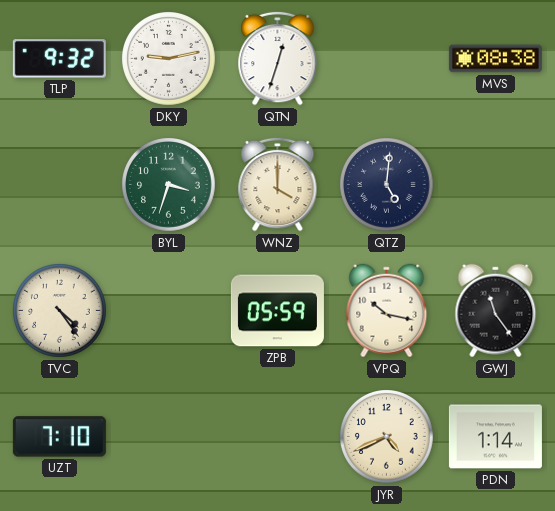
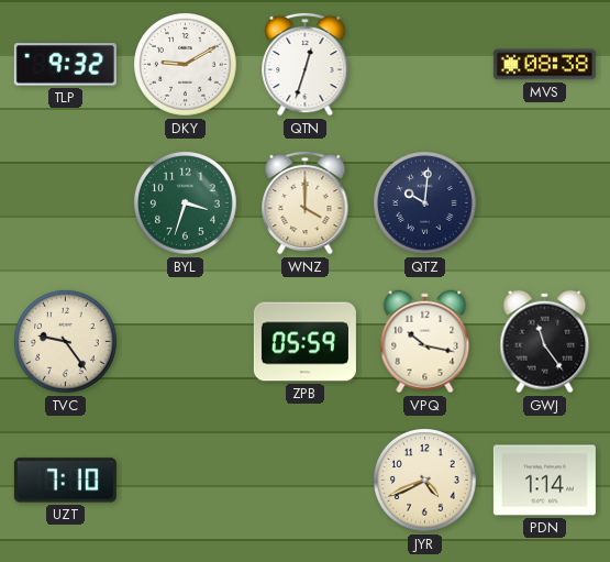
DKY: 9:13 -> 9:10
QTZ: 5:01 -> 10:01
TVC: 4:24 -> 9:24
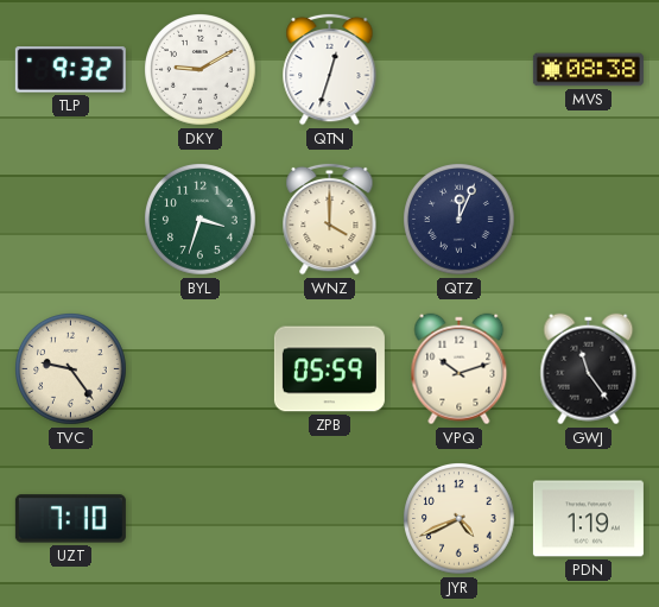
QTZ: 10:01 -> 12:04
VPQ: 10:17 -> 10:12
PDN: 1:14 -> 1:19
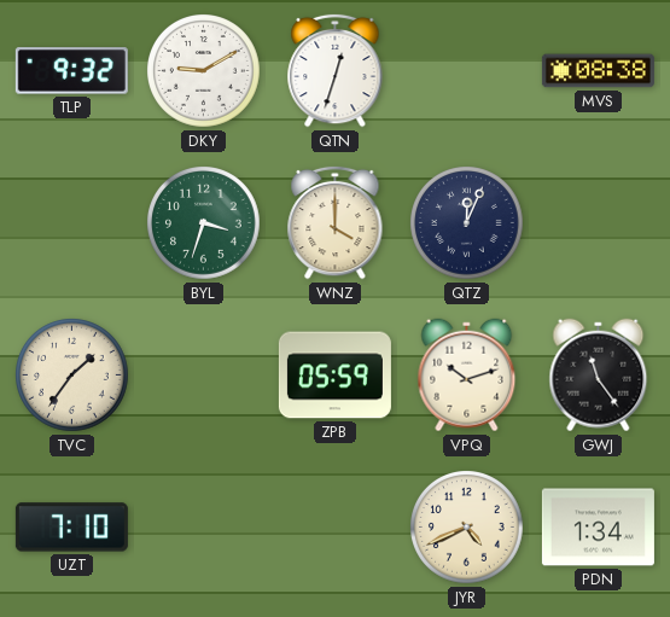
TVC: 9:24 -> 1:36
PDN: 1:19 -> 1:34
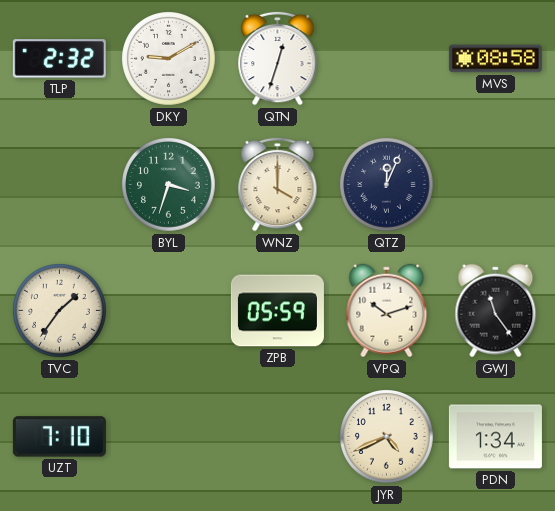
TLP: 9:32 -> 2:32
MVS: 08:38 -> 08:58
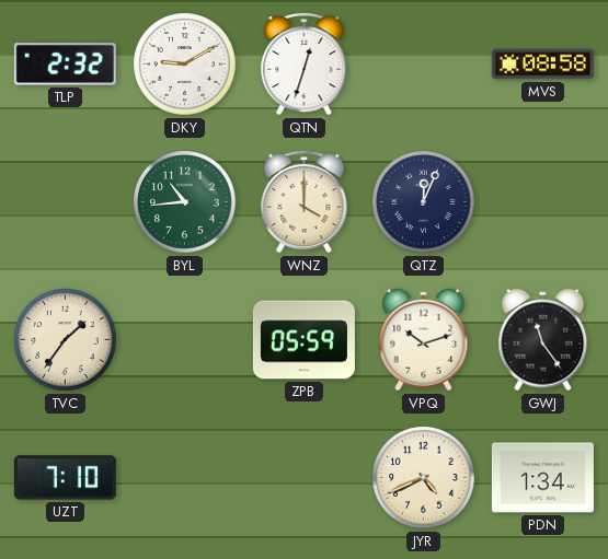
BYL: 3:33 -> 10:44
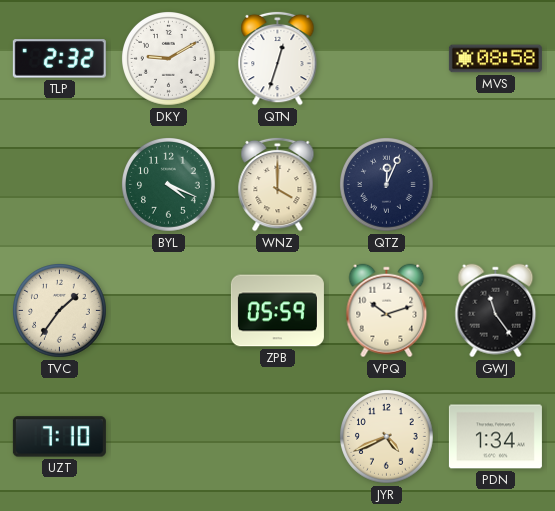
BYL: 10:44 -> 4:19
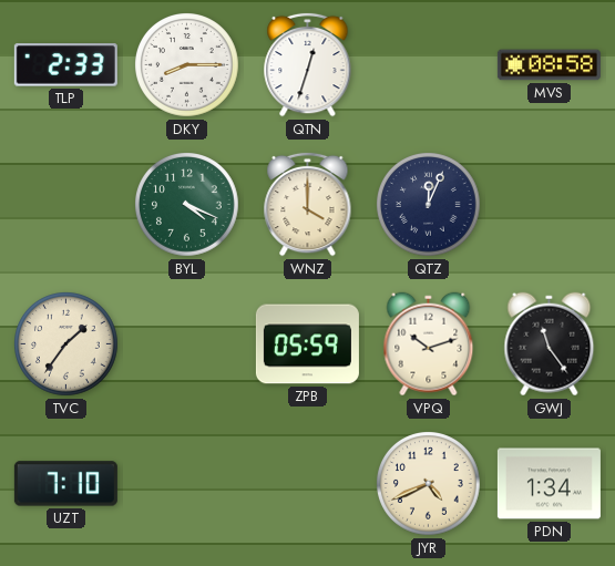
TLP: 2:32 -> 2:33
DKY: 9:10 -> 8:15
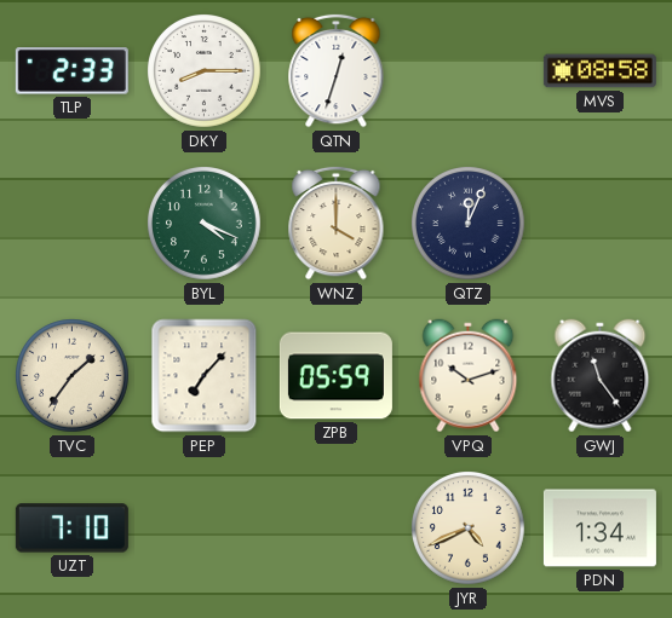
PEP: none -> 7:07
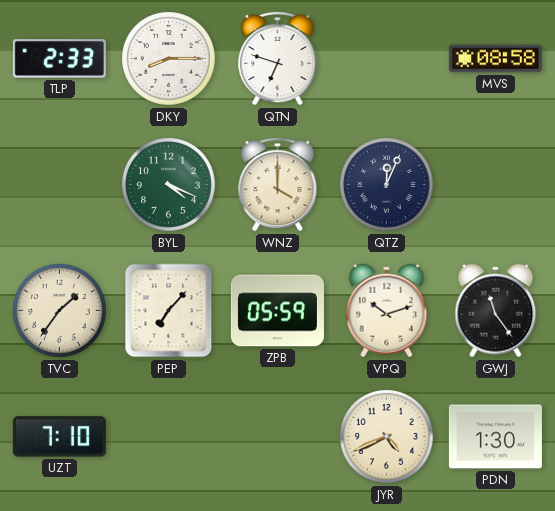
QTN: 12:33 -> 6:48
PDN: 1:34 -> 1:30
